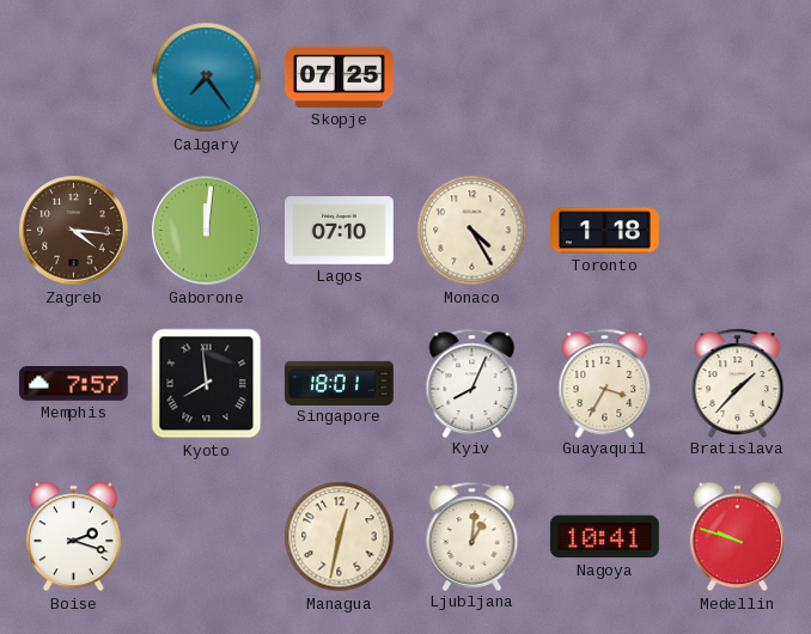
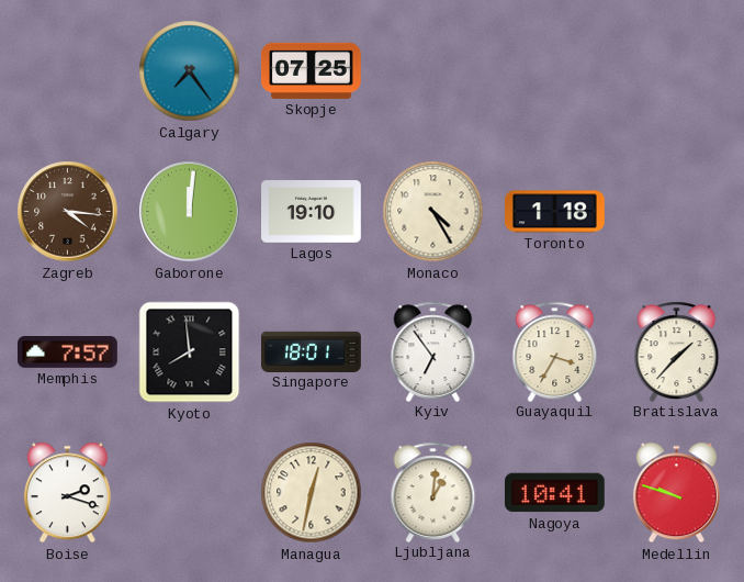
Lagos: 07:10 -> 19:10
Kyiv: 8:04 -> 6:54
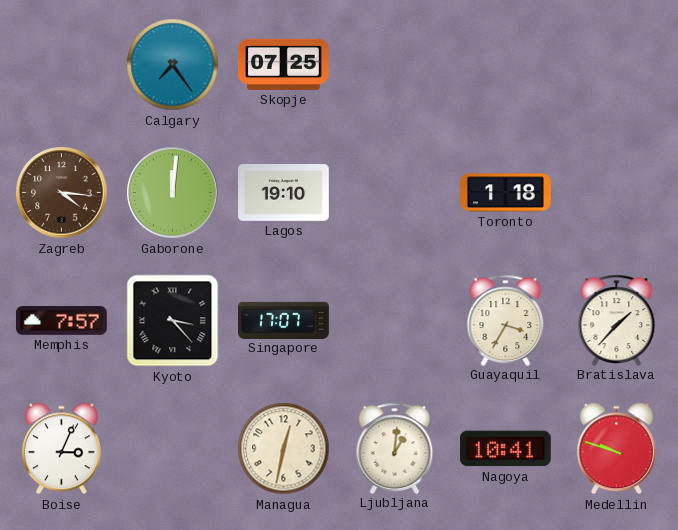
Monaco: 4:25 -> none
Kyoto: 7:59 -> 3:23
Singapore: 18:01 -> 17:07
Kyiv: 6:54 -> none
Boise: 2:18 -> 3:04
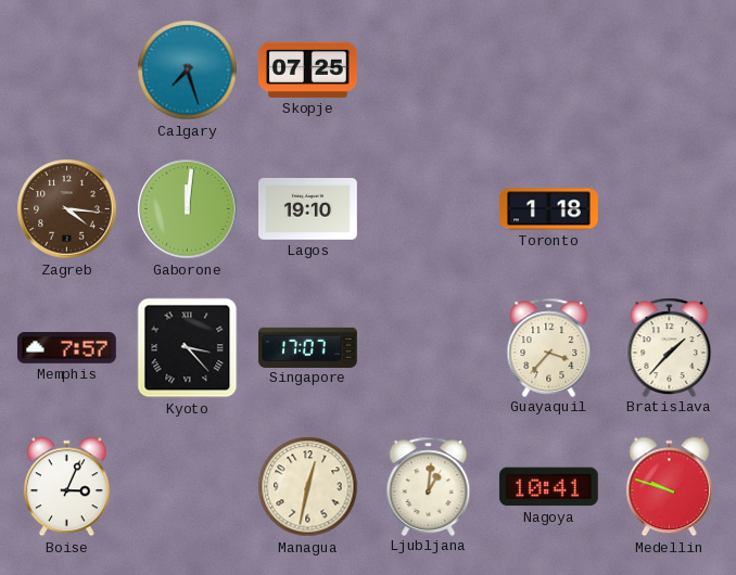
Calgary: 7:24 -> 7:27
Guayaquil: 3:35 -> 3:37
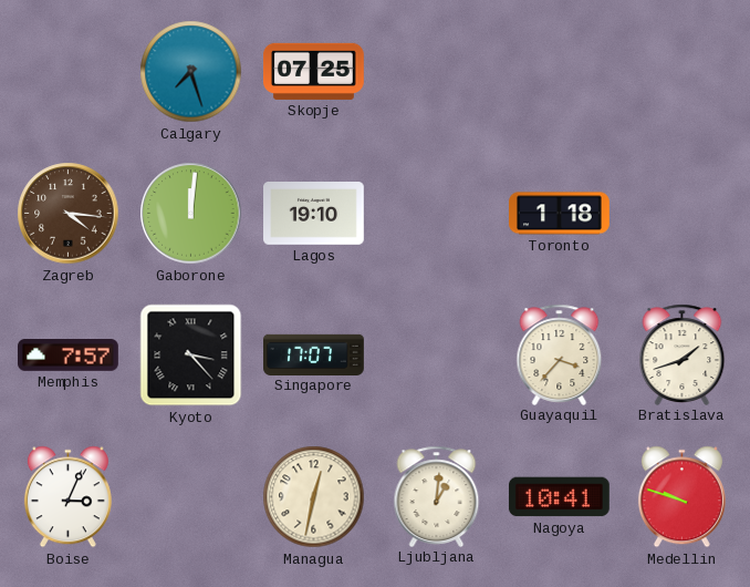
Bratislava: 1:37 -> 1:42
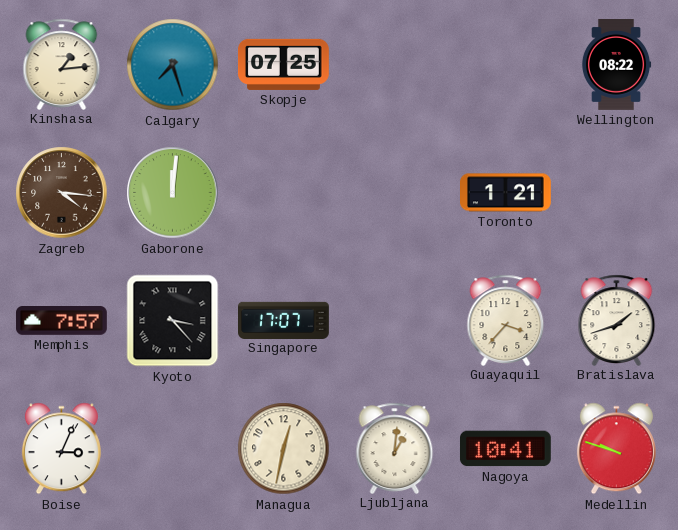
Kinshasa: none -> 1:14
Wellington: none -> 08:22
Lagos: 19:10 -> none
Toronto: 1:18 -> 1:21
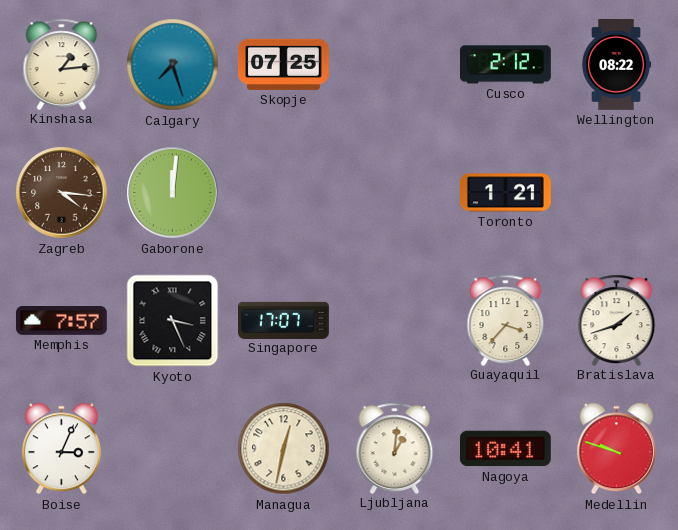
Cusco: none -> 2:12
Kyoto: 3:23 -> 3:26
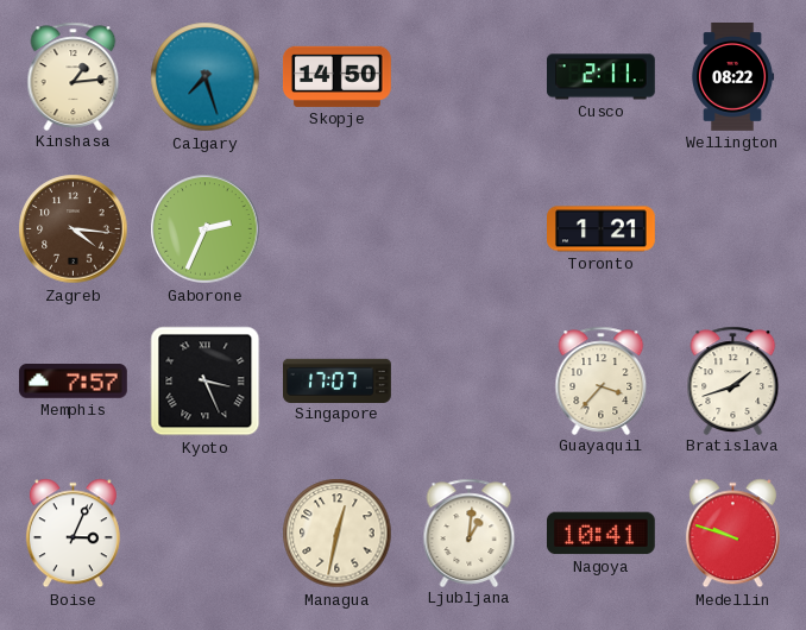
Skopje: 07:25 -> 14:50
Cusco: 2:12 -> 2:11
Gaborone: 12:01 -> 2:34
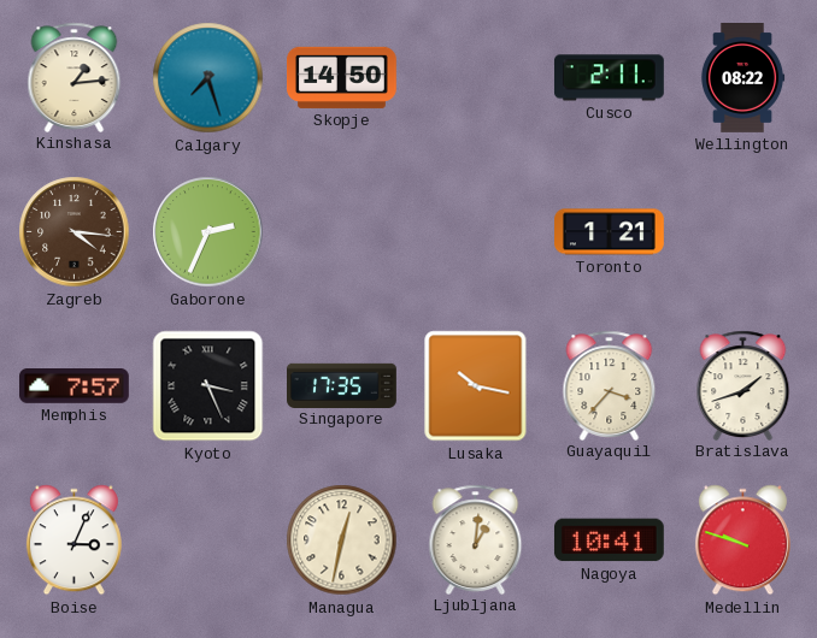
Singapore: 17:07 -> 17:35
Lusaka: none -> 10:17
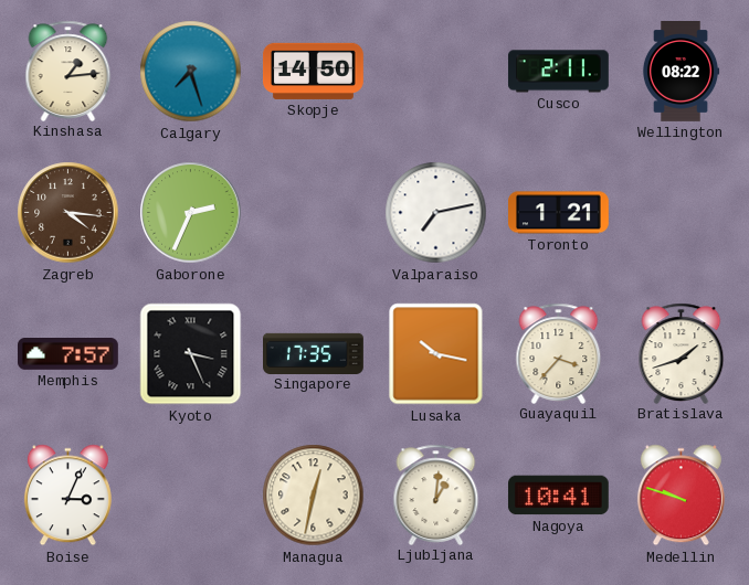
Valparaiso: none -> 7:13
